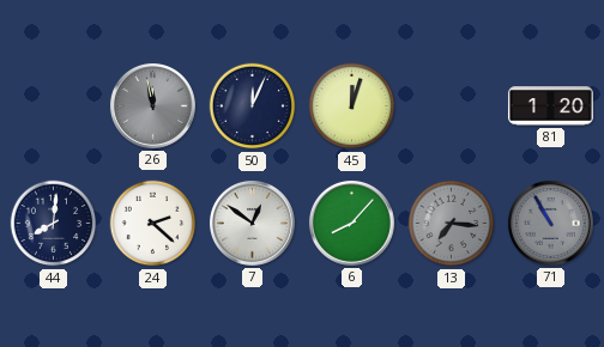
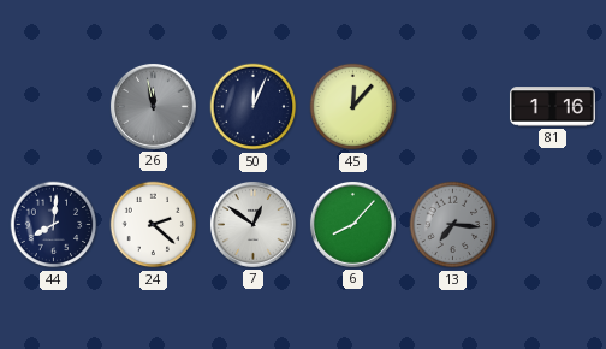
45: 12:03 -> 12:07
81: 1:20 -> 1:16
71: 10:55 -> none
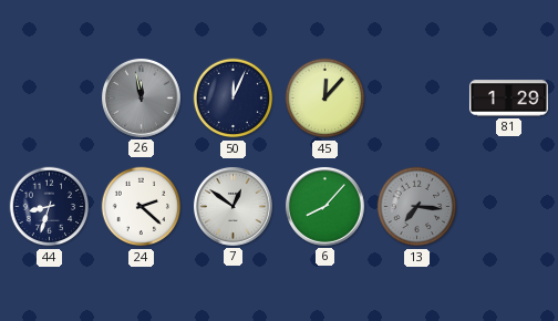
81: 1:16 -> 1:29
44: 8:01 -> 8:33
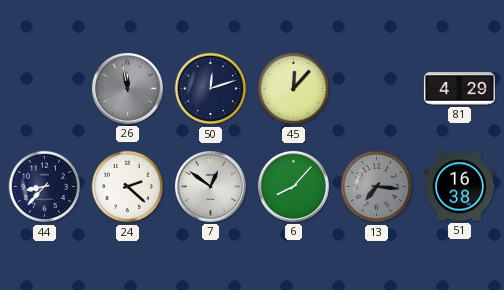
50: 12:04 -> 12:12
81: 1:29 -> 4:29
44: 8:33 -> 8:37
51: none -> 16:38
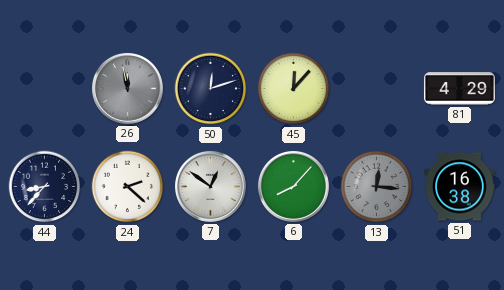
13: 7:16 -> 12:16
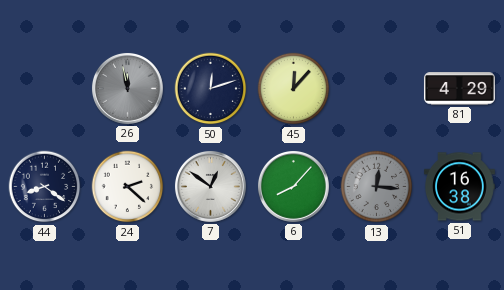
44: 8:37 -> 8:21
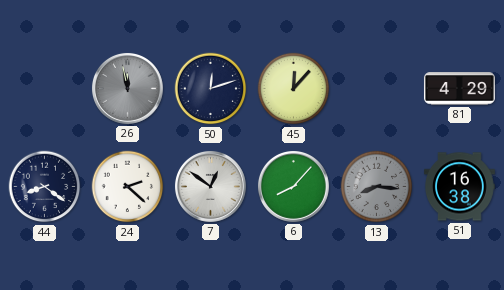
13: 12:16 -> 8:16
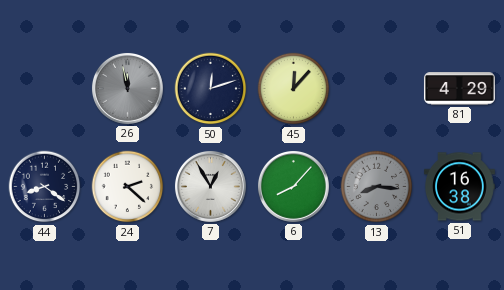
7: 12:51 -> 12:55
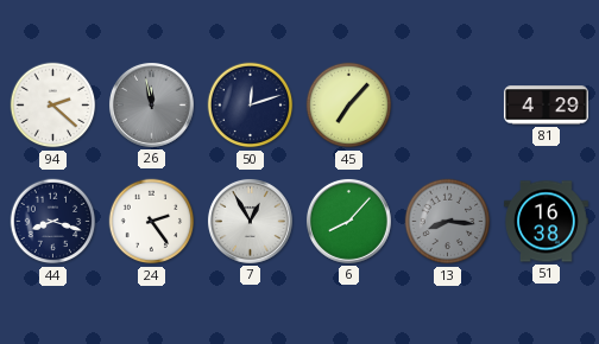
94: none -> 2:22
45: 12:07 -> 7:07
44: 8:21 -> 8:18
24: 2:22 -> 2:24
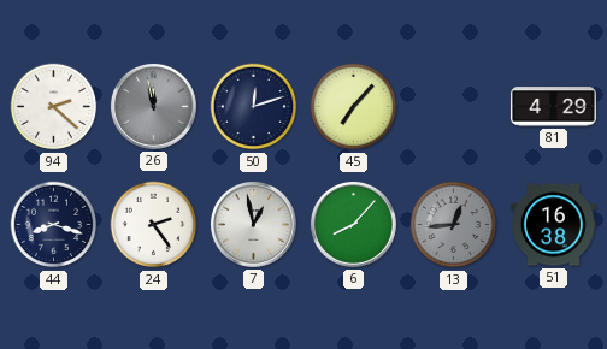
7: 12:55 -> 12:58
13: 8:16 -> 12:44
